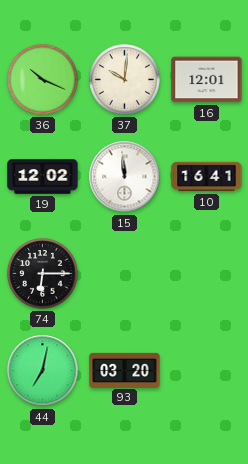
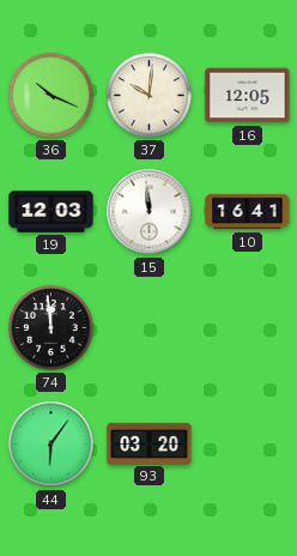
16: 12:01 -> 12:05
19: 12:02 -> 12:03
74: 6:15 -> 11:59
44: 7:02 -> 6:06
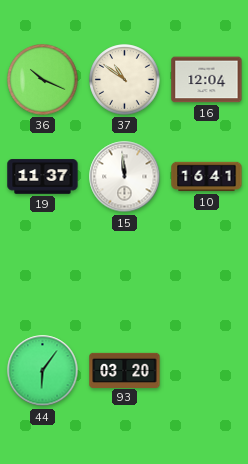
37: 10:01 -> 10:51
16: 12:05 -> 12:04
19: 12:03 -> 11:37
74: 11:59 -> none
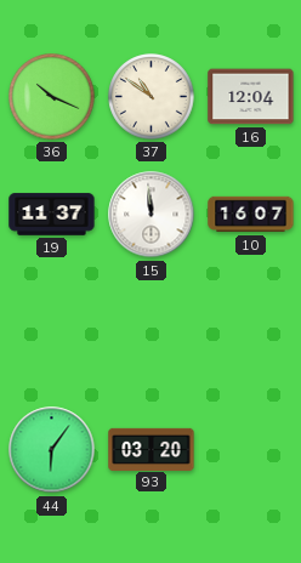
10: 16:41 -> 16:07
